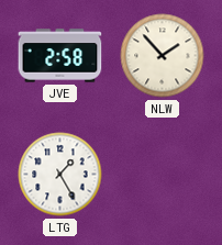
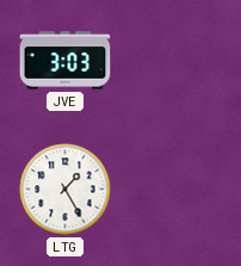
JVE: 2:58 -> 3:03
NLW: 1:53 -> none
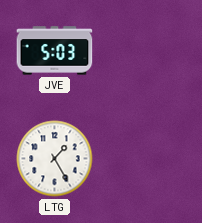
JVE: 3:03 -> 5:03
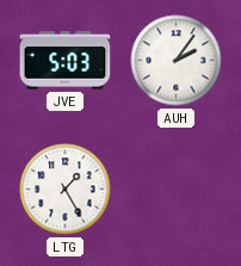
AUH: none -> 2:06
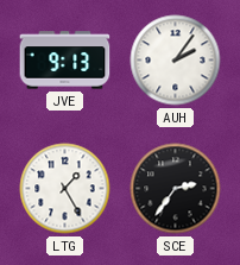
JVE: 5:03 -> 9:13
SCE: none -> 2:36
